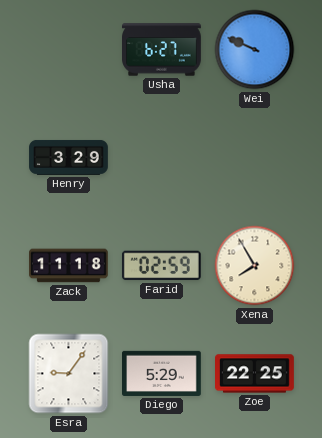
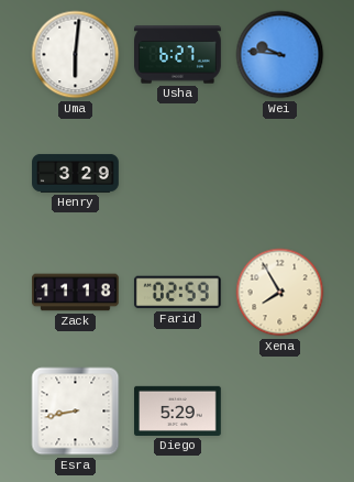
Uma: none -> 6:01
Wei: 9:49 -> 9:46
Esra: 9:06 -> 8:43
Zoe: 22:25 -> none
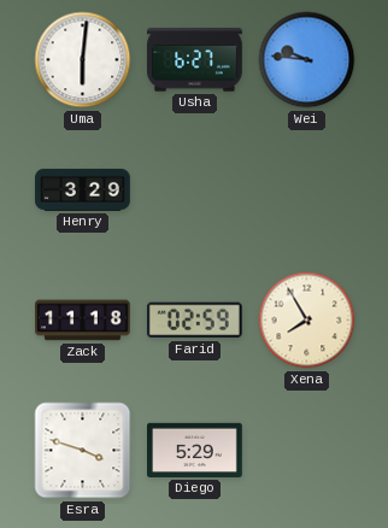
Esra: 8:43 -> 3:48
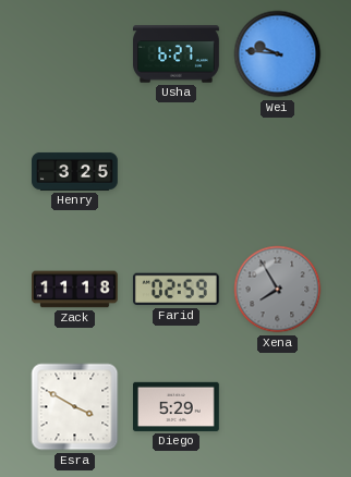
Uma: 6:01 -> none
Henry: 3:29 -> 3:25
Xena dial: cream -> grey
Esra: 3:48 -> 3:50
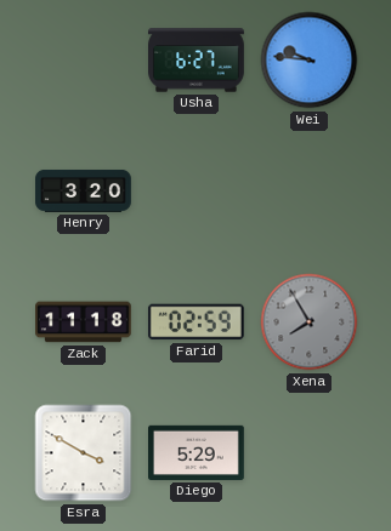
Henry: 3:25 -> 3:20
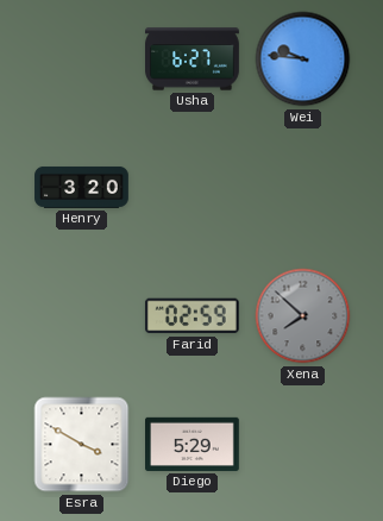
Zack: 11:18 -> none
Xena: 7:55 -> 7:52
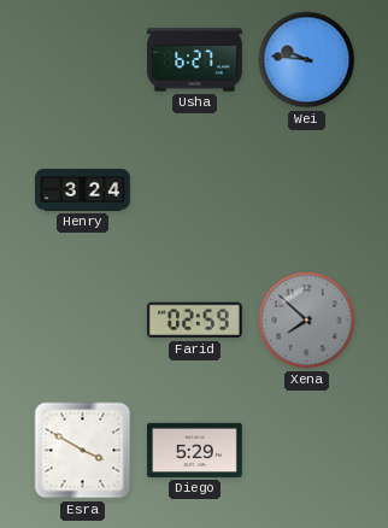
Henry: 3:20 -> 3:24
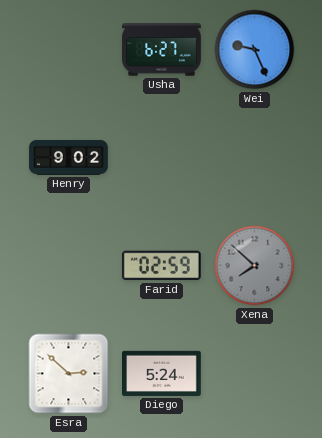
Wei: 9:46 -> 9:26
Henry: 3:24 -> 9:02
Esra: 3:50 -> 2:52
Diego: 5:29 -> 5:24
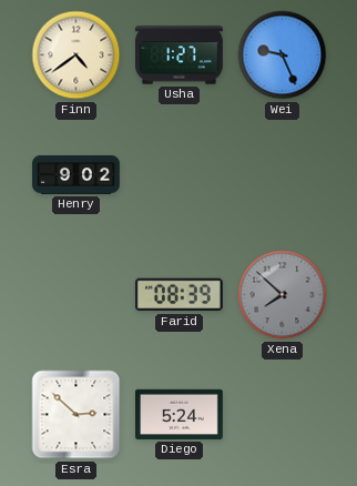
Finn: none -> 4:39
Usha: 6:27 -> 1:27
Farid: 02:59 -> 08:39
